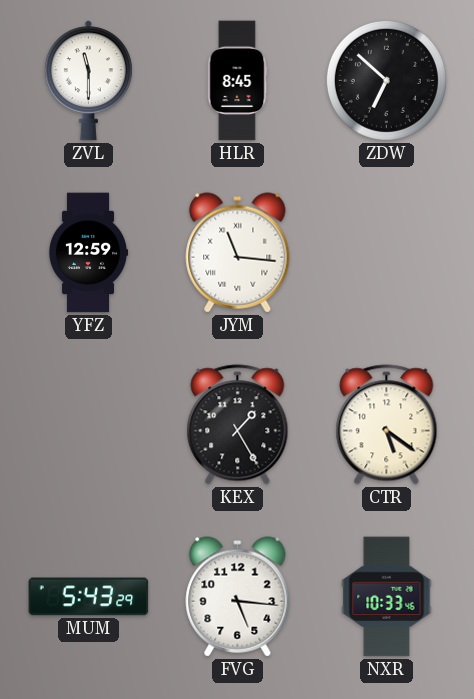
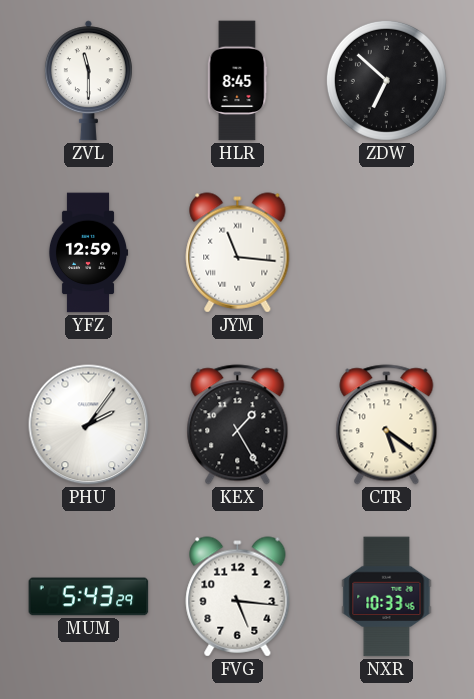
PHU: none -> 2:06
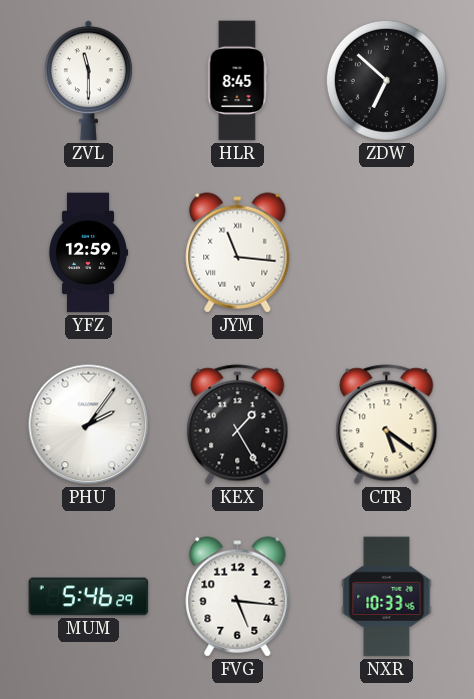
MUM: 5:43 -> 5:46
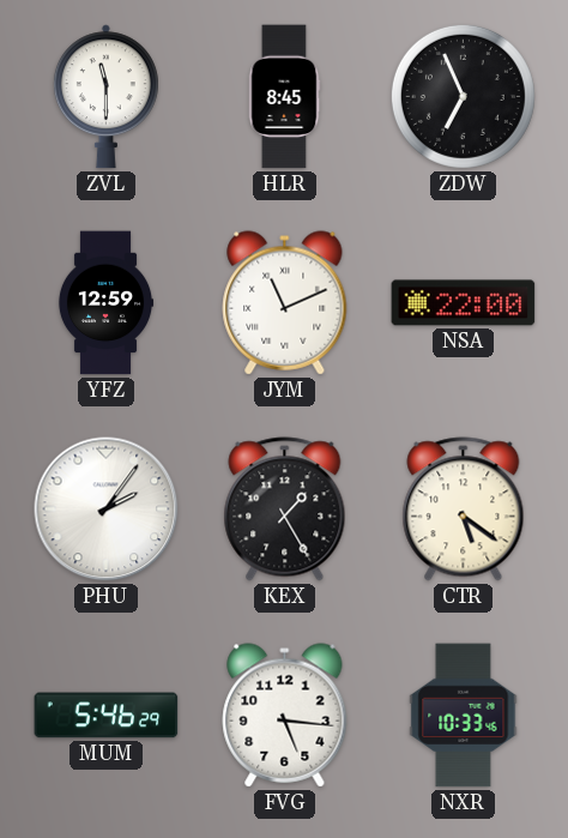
ZDW: 6:52 -> 6:56
JYM: 11:16 -> 11:11
NSA: none -> 22:00
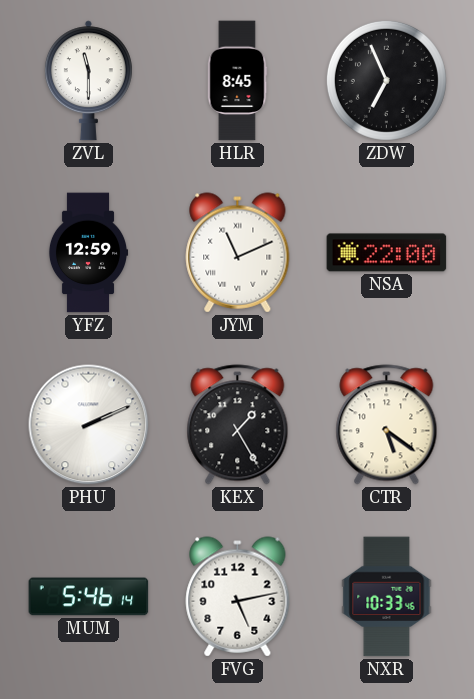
PHU: 2:06 -> 2:11
MUM: 5:46:29 -> 5:46:14
FVG: 5:16 -> 5:13
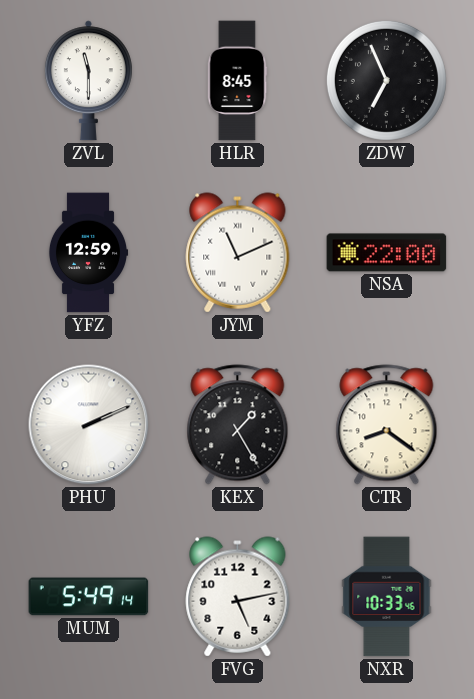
CTR: 5:21 -> 8:21
MUM: 5:46 -> 5:49
